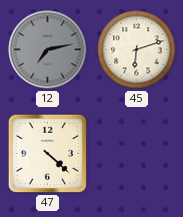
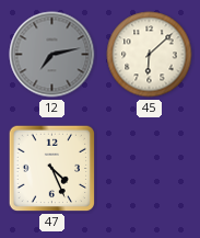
45: 6:12 -> 6:08
47: 4:22 -> 4:26
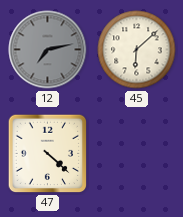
47: 4:26 -> 4:22
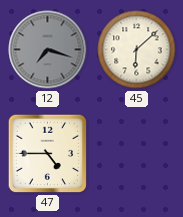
12: 7:13 -> 7:18
47: 4:22 -> 4:45
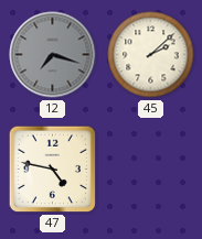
45: 6:08 -> 2:08
47: 4:45 -> 4:47
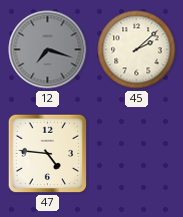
47: 4:47 -> 4:46
